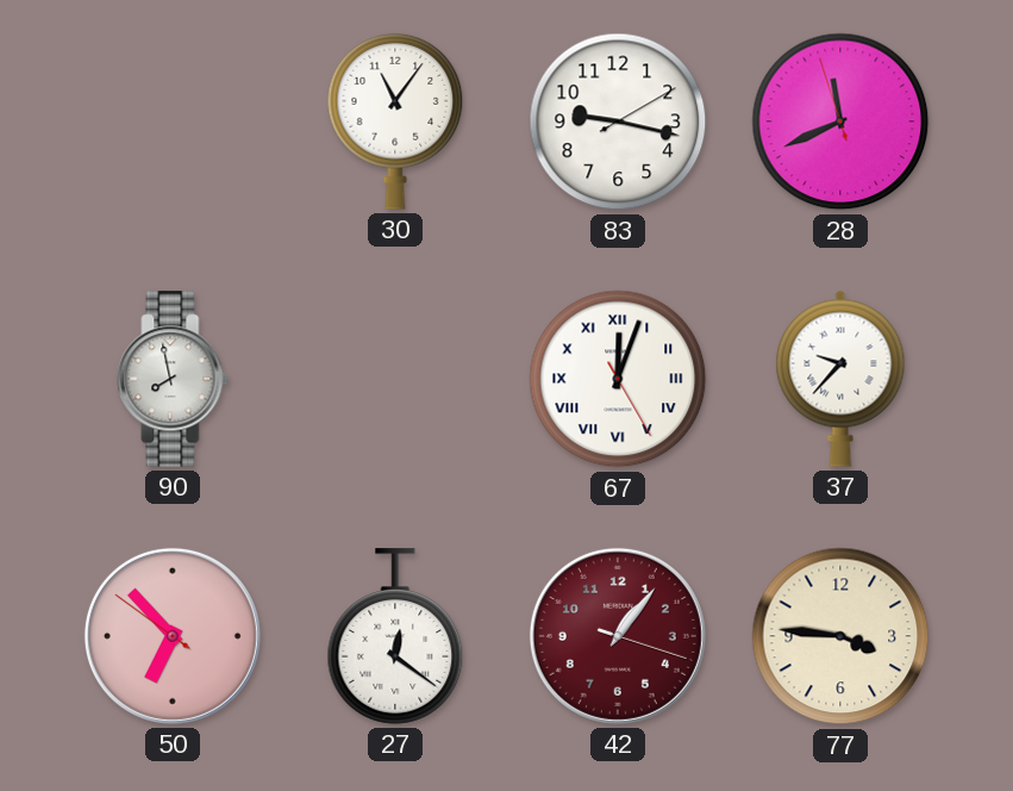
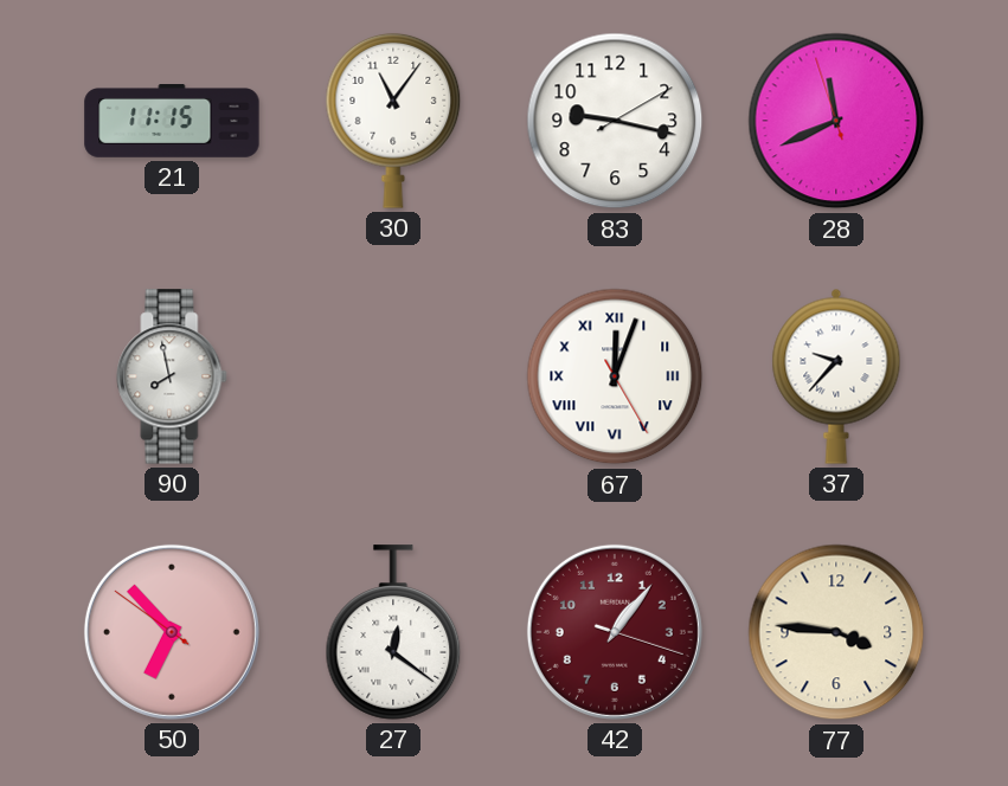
21: none -> 11:15
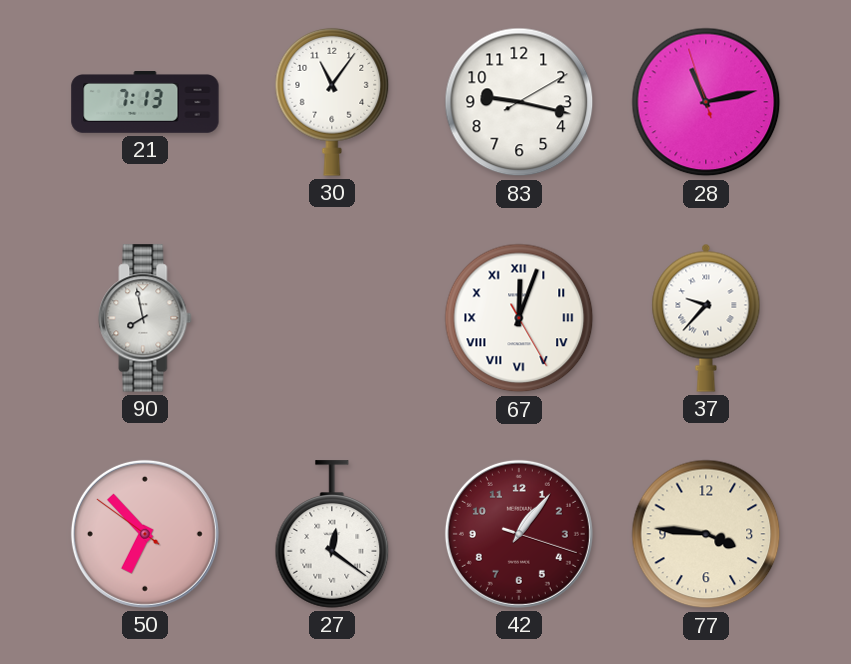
21: 11:15 -> 7:13
28: 11:40 -> 11:12
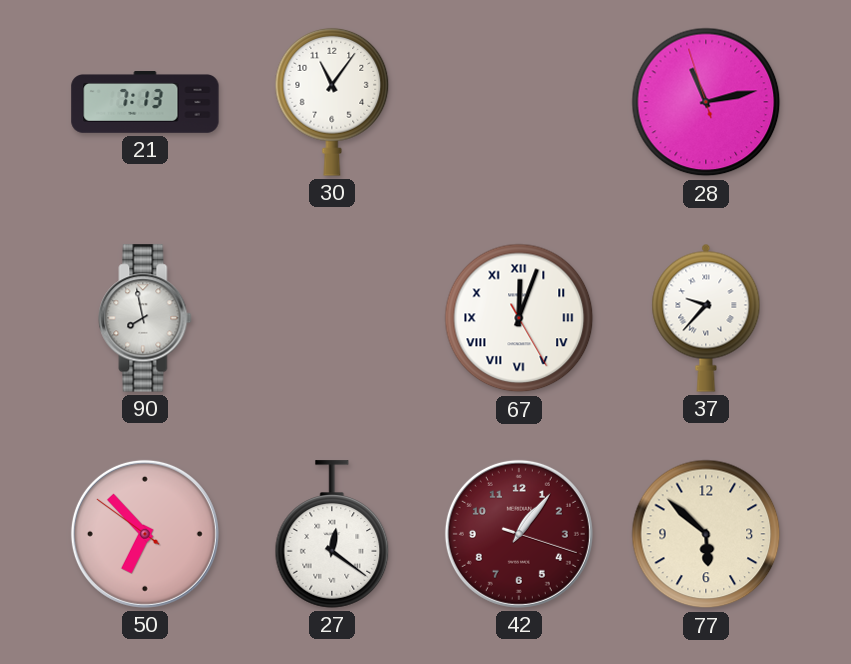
83: 9:17 -> none
77: 3:46 -> 5:52
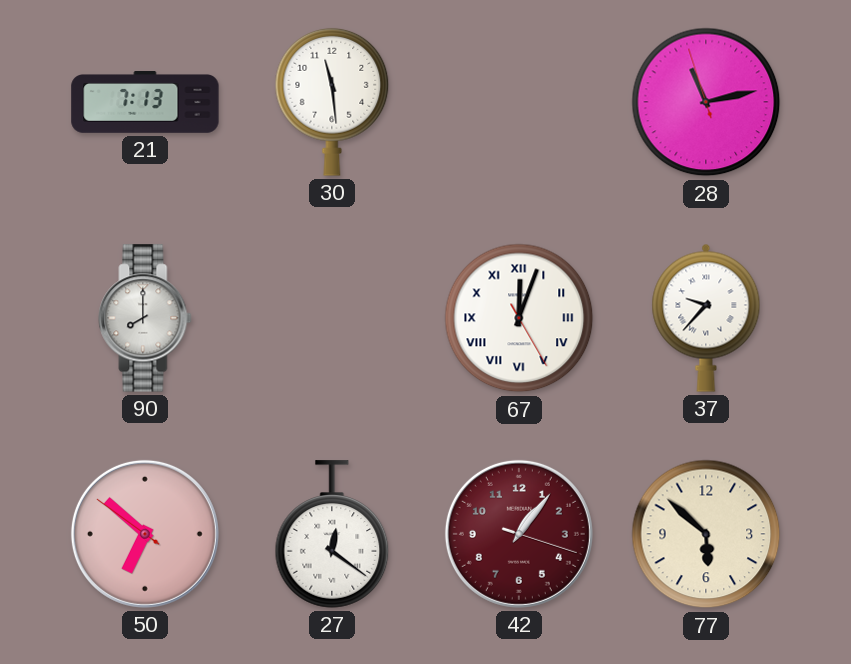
30: 11:06 -> 11:29
90: 7:58 -> 8:00
50: 6:52 -> 6:51
